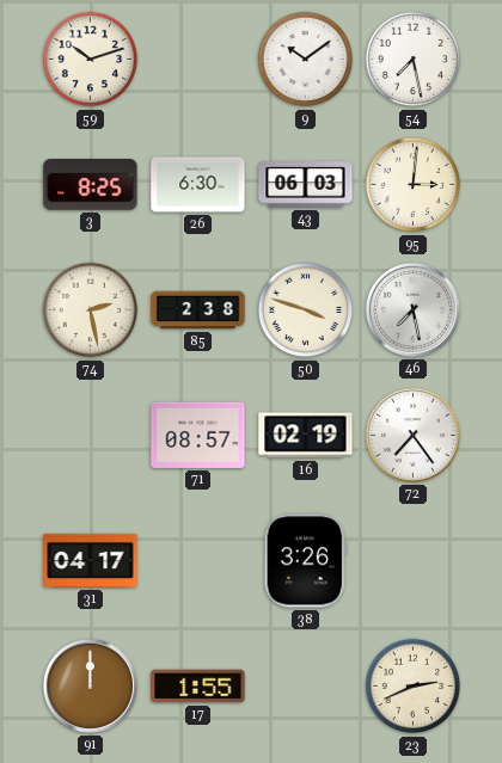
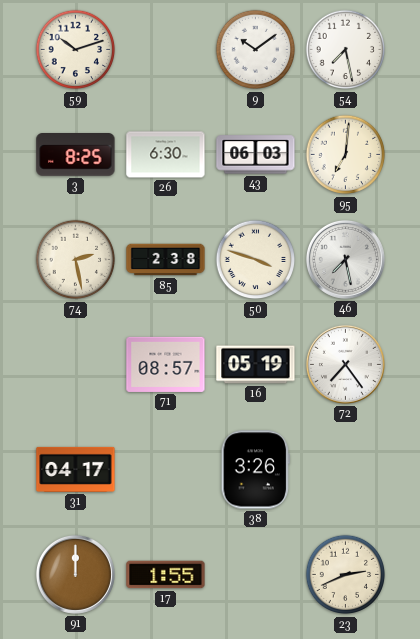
95: 3:01 -> 7:01
16: 02:19 -> 05:19
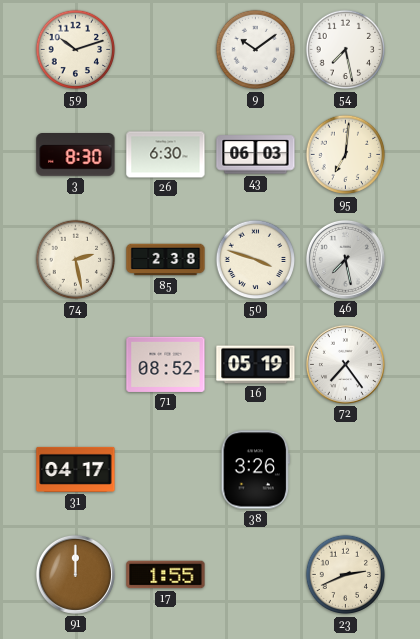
3: 8:25 -> 8:30
71: 08:57 -> 08:52
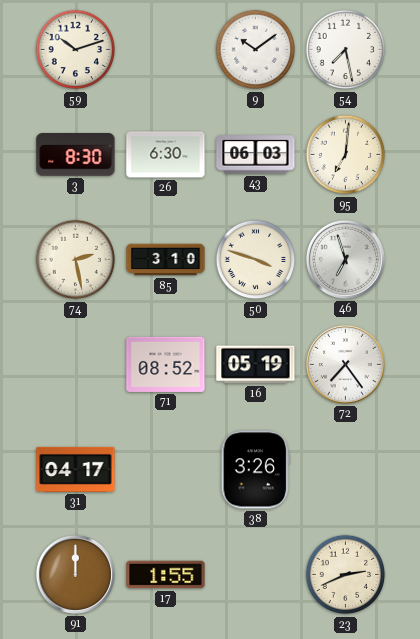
85: 2:38 -> 3:10
46: 7:28 -> 6:57
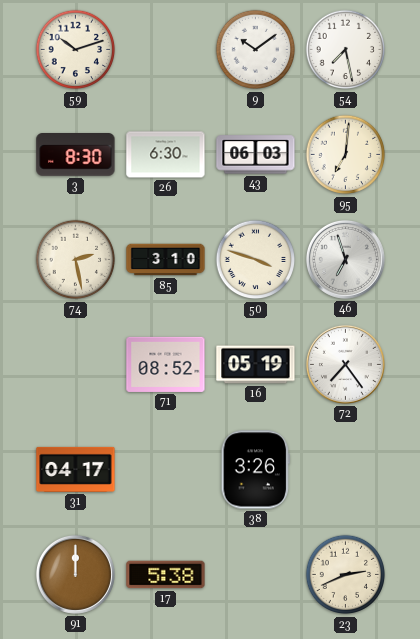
17: 1:55 -> 5:38
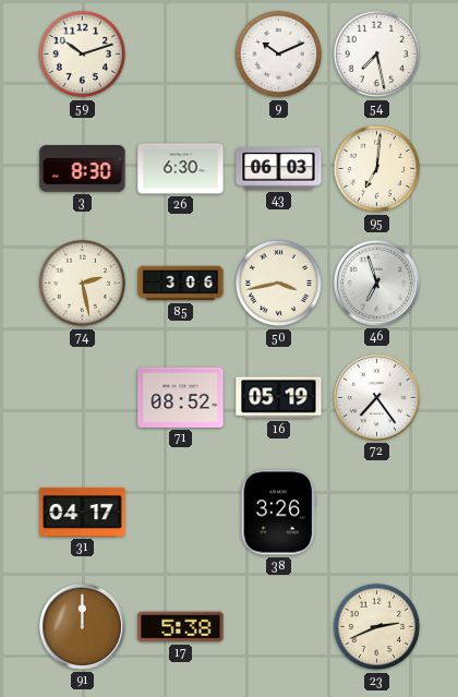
9: 10:09 -> 10:11
85: 3:10 -> 3:06
50: 3:48 -> 3:43
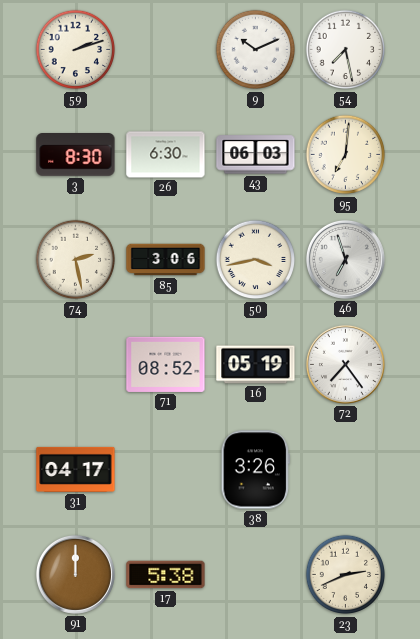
59: 10:12 -> 2:12
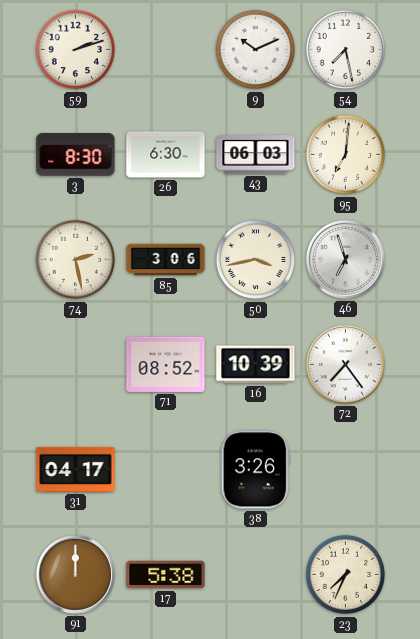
16: 05:19 -> 10:39
23: 2:41 -> 7:34
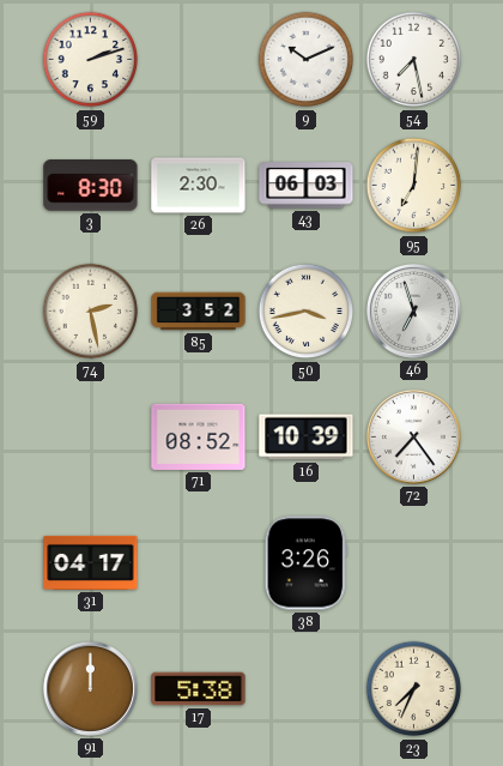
26: 6:30 -> 2:30
85: 3:06 -> 3:52
